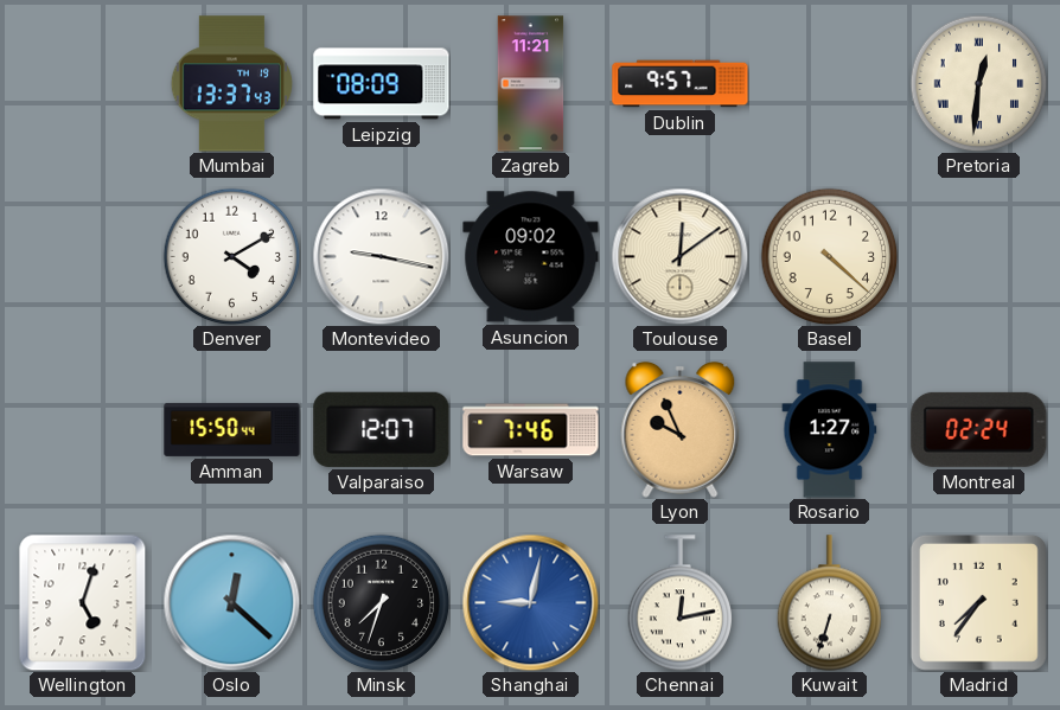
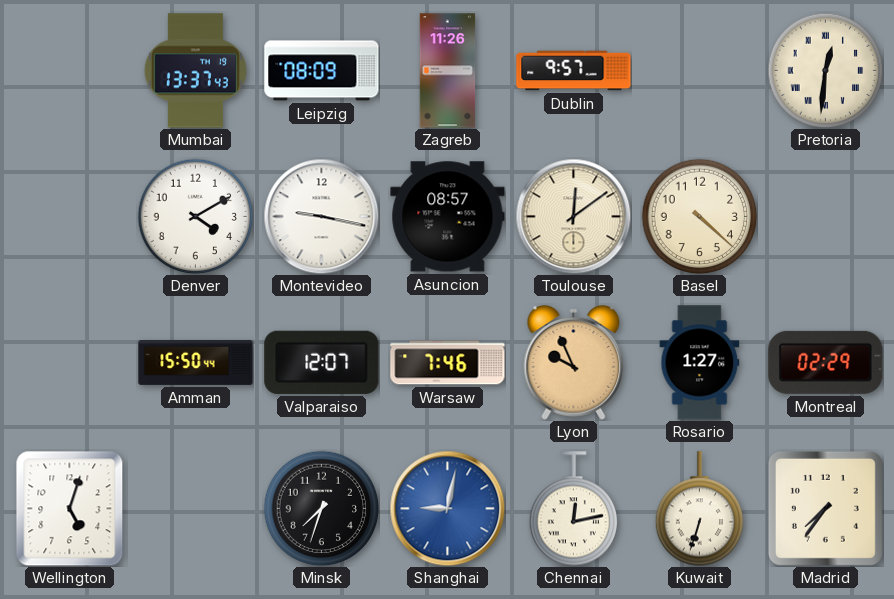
Zagreb: 11:21 -> 11:26
Asuncion: 09:02 -> 08:57
Montreal: 02:24 -> 02:29
Oslo: 12:22 -> none
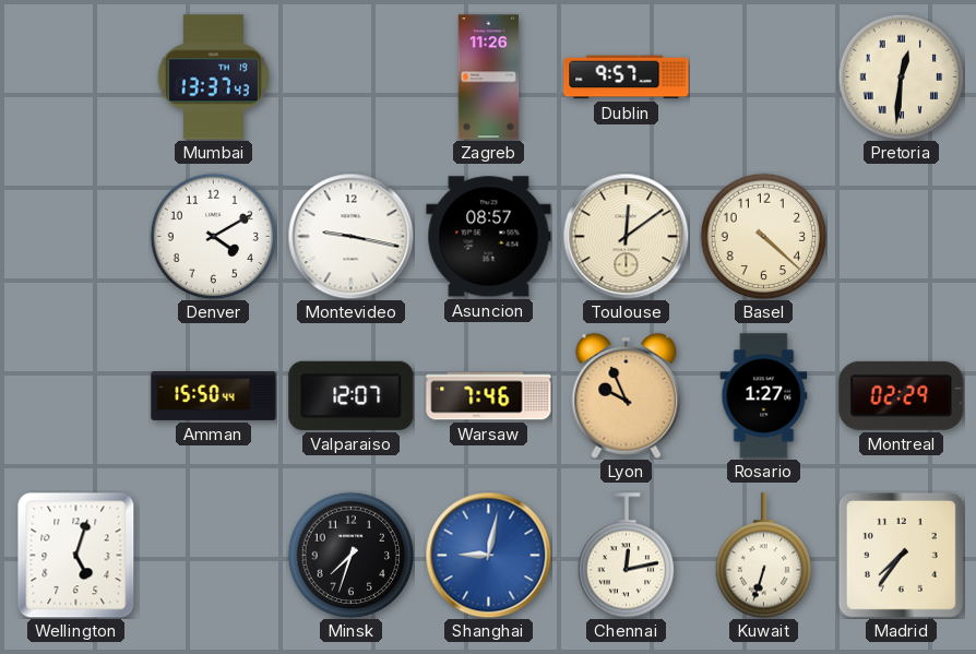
Leipzig: 08:09 -> none
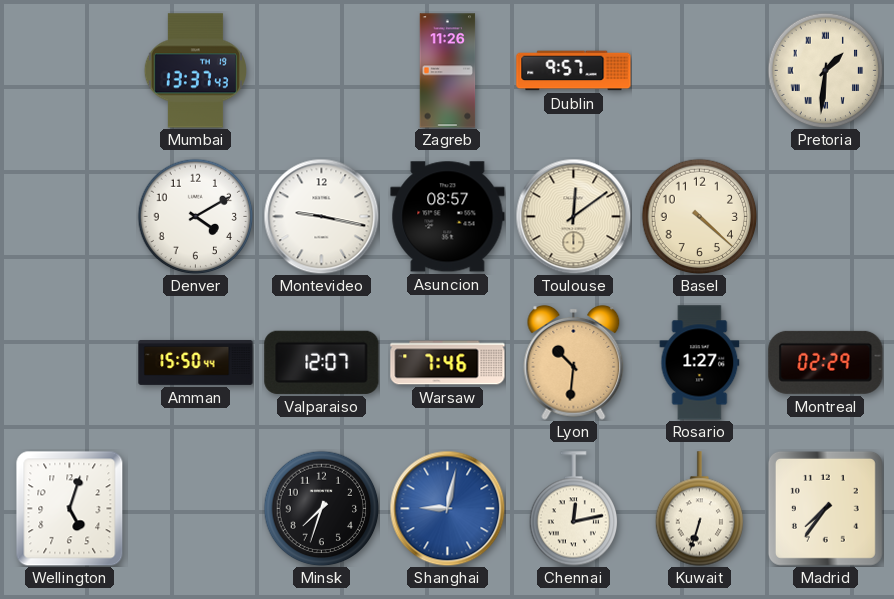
Pretoria: 12:31 -> 1:31
Lyon: 9:56 -> 10:31
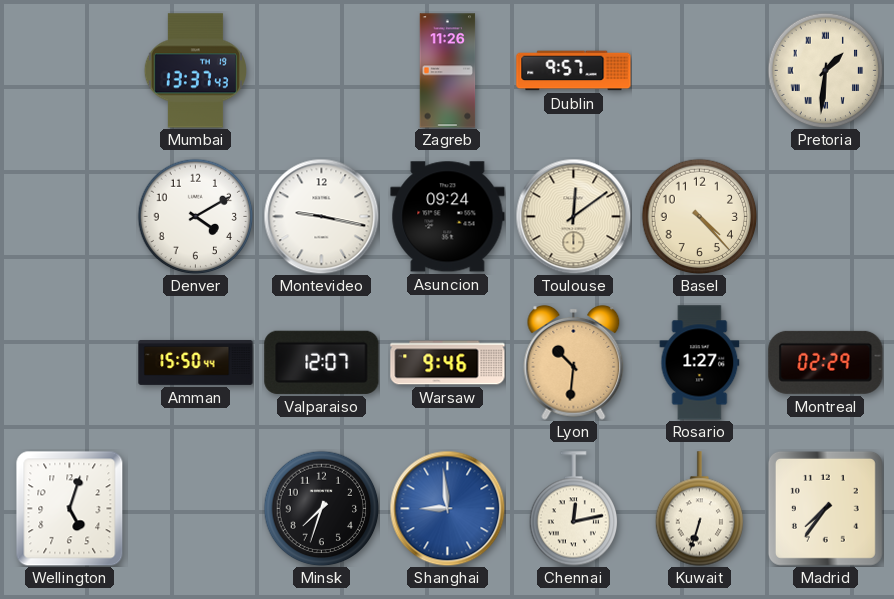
Asuncion: 08:57 -> 09:24
Basel: 4:22 -> 4:23
Warsaw: 7:46 -> 9:46
Shanghai: 9:02 -> 8:59
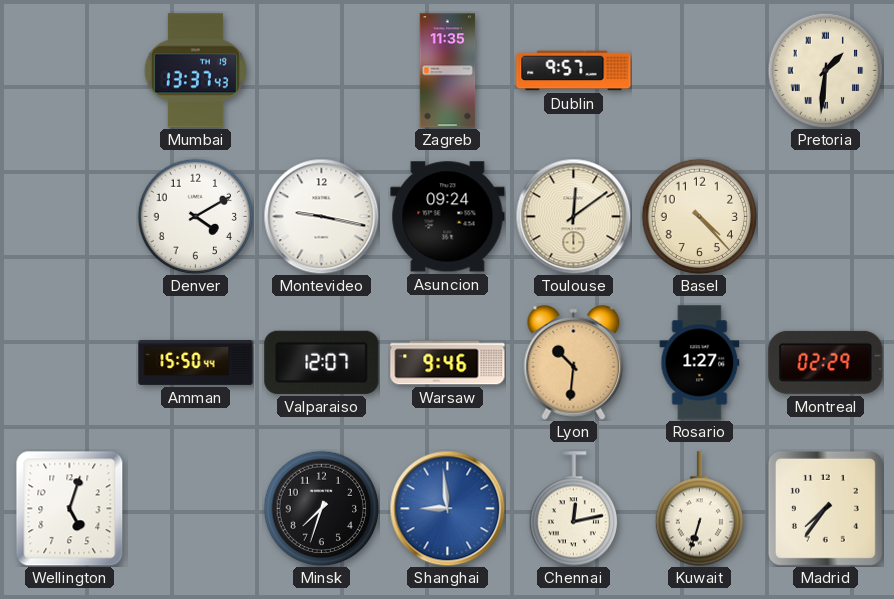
Zagreb: 11:26 -> 11:35
